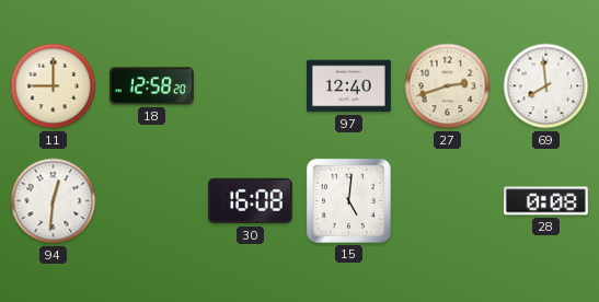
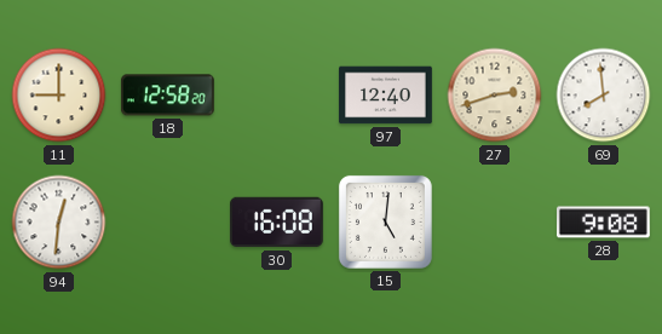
28: 0:08 -> 9:08
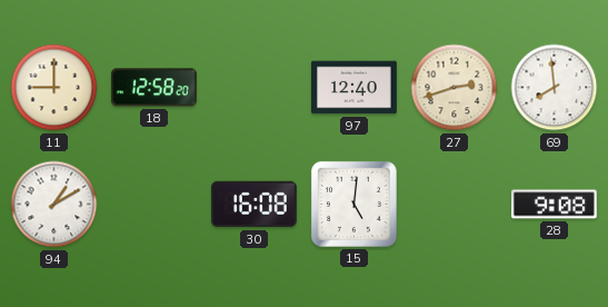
94: 12:31 -> 1:10
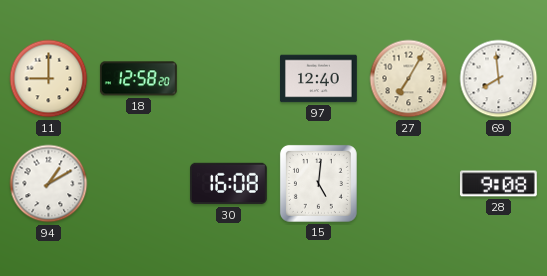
27: 2:42 -> 7:05
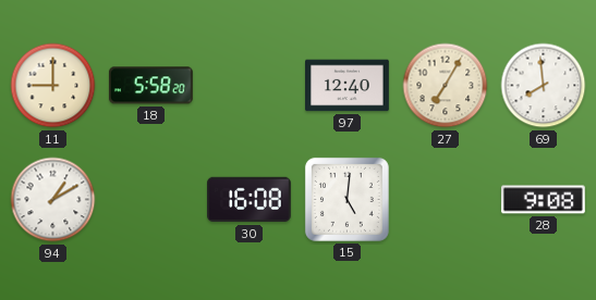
18: 12:58 -> 5:58
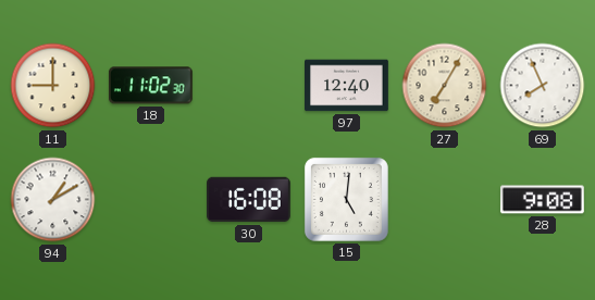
18: 5:58 -> 11:02
69: 7:59 -> 7:56
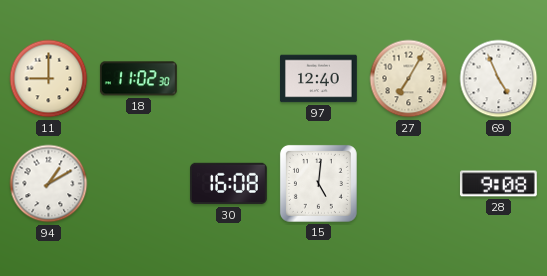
69: 7:56 -> 4:56
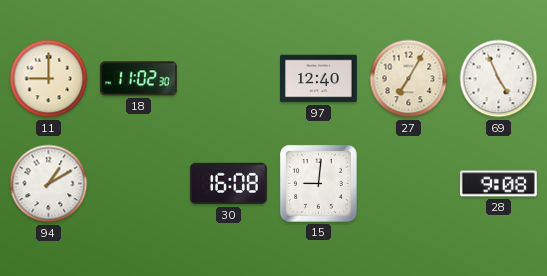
15: 5:01 -> 9:01
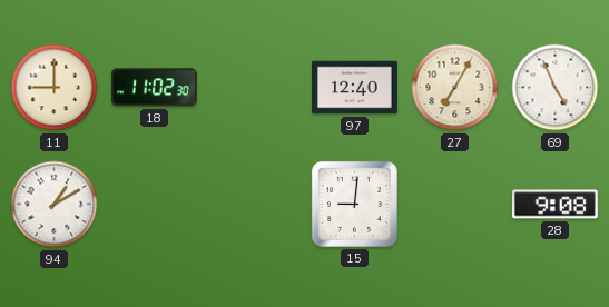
30: 16:08 -> none
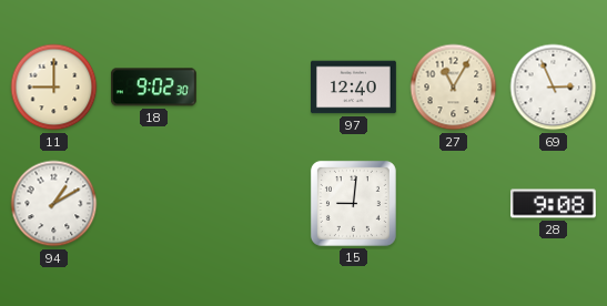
18: 11:02 -> 9:02
27: 7:05 -> 11:05
69: 4:56 -> 2:56
